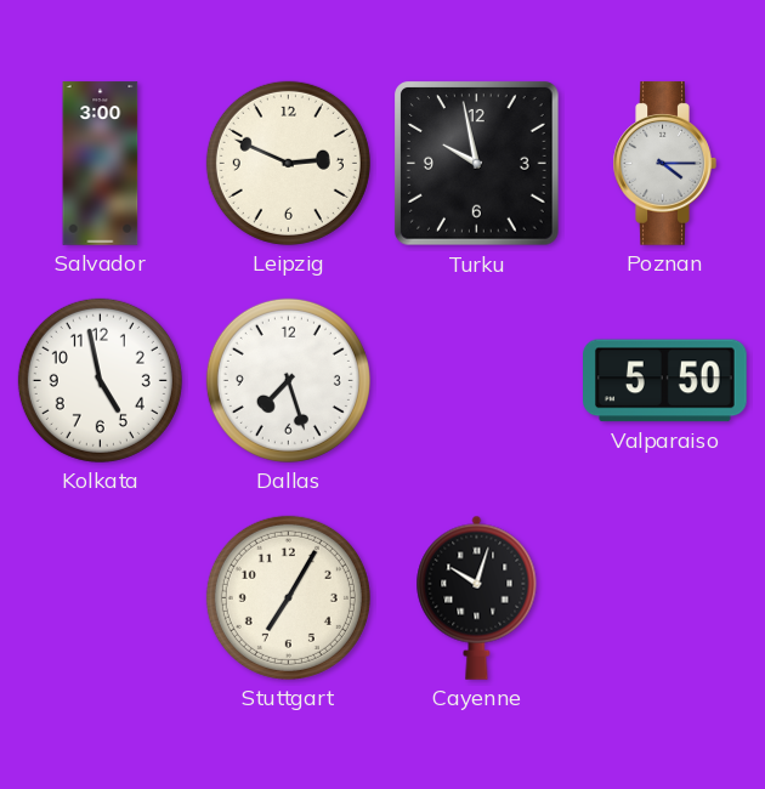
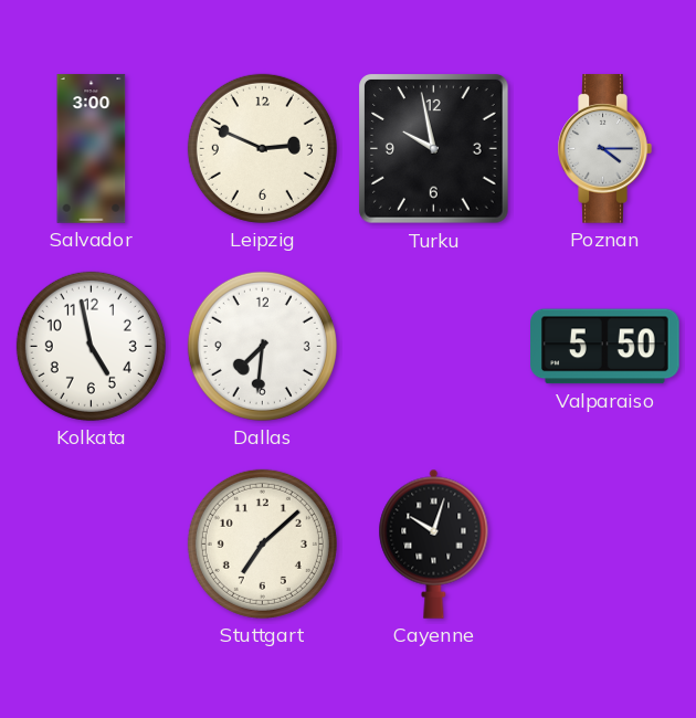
Dallas: 7:27 -> 7:31
Stuttgart: 7:05 -> 7:08
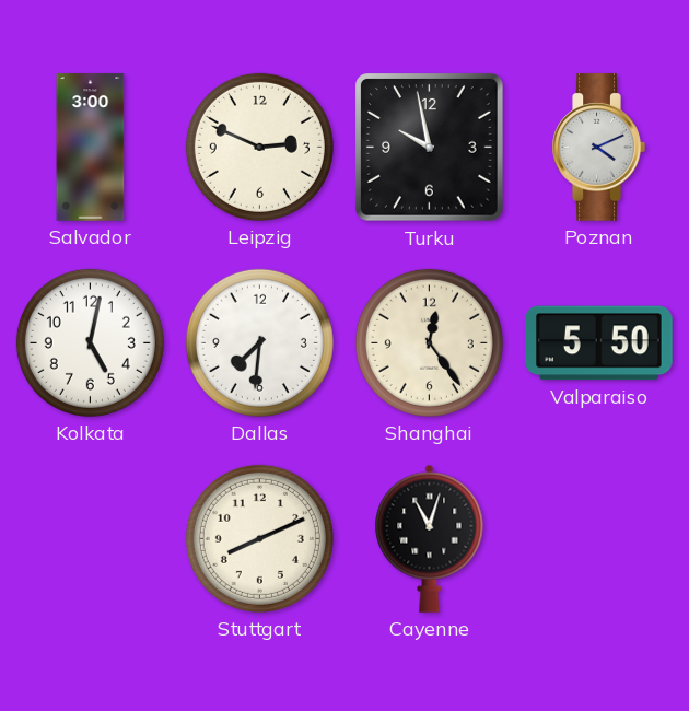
Poznan: 4:15 -> 4:11
Kolkata: 4:58 -> 5:02
Shanghai: none -> 12:24
Stuttgart: 7:08 -> 8:11
Cayenne: 10:03 -> 11:03
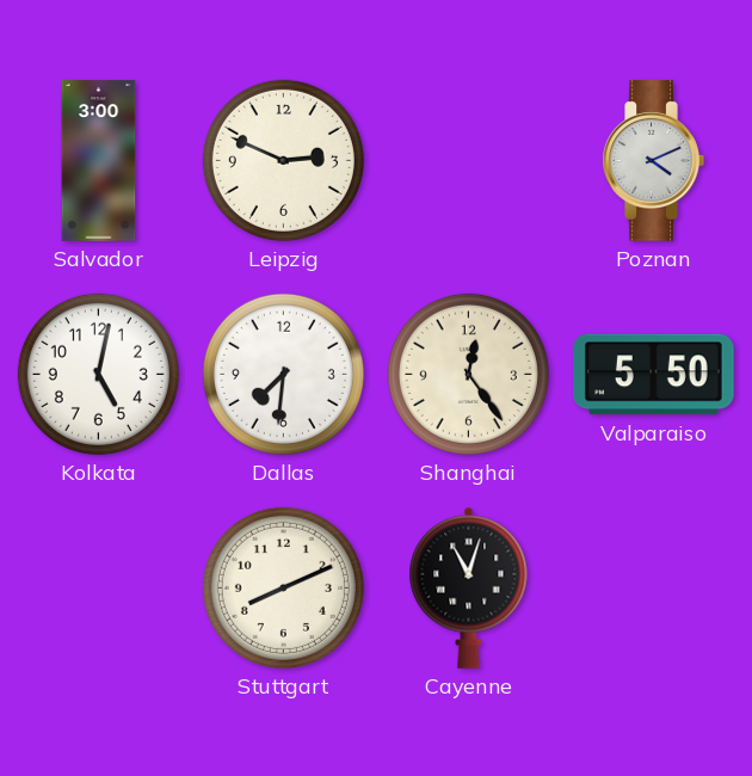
Turku: 9:58 -> none
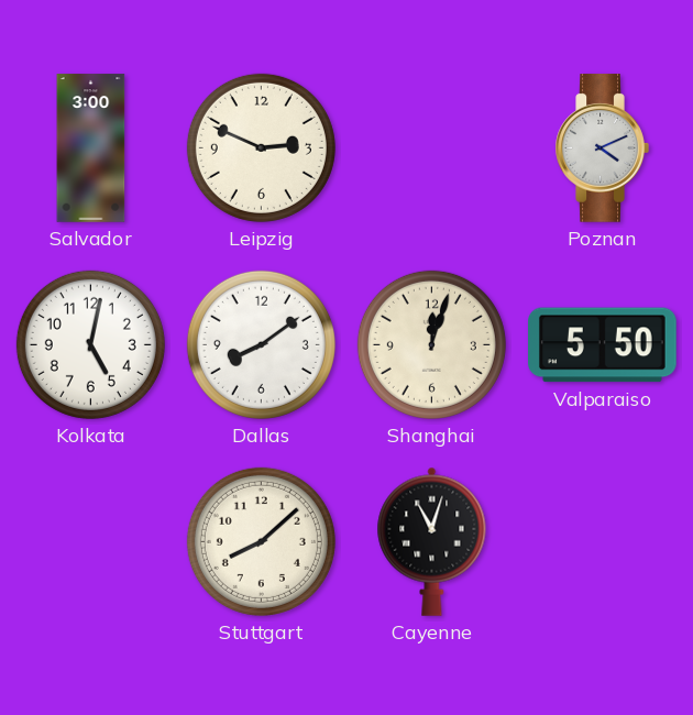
Dallas: 7:31 -> 8:09
Shanghai: 12:24 -> 12:03
Stuttgart: 8:11 -> 8:08
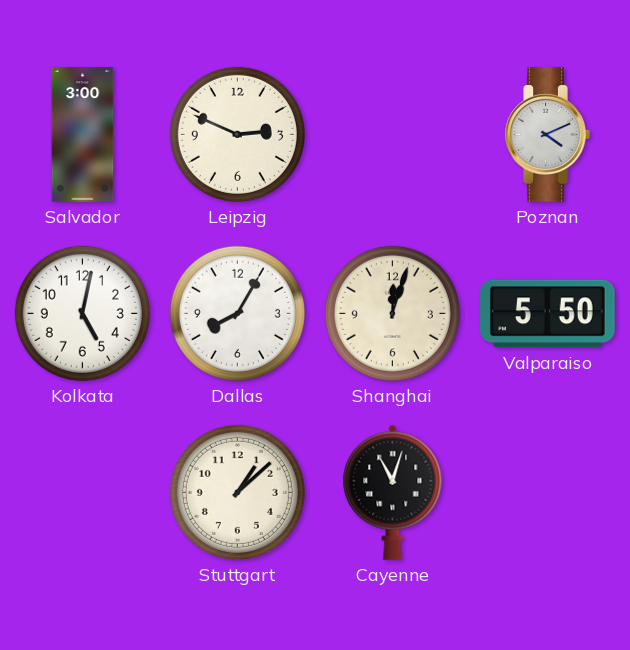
Dallas: 8:09 -> 8:05
Stuttgart: 8:08 -> 1:08
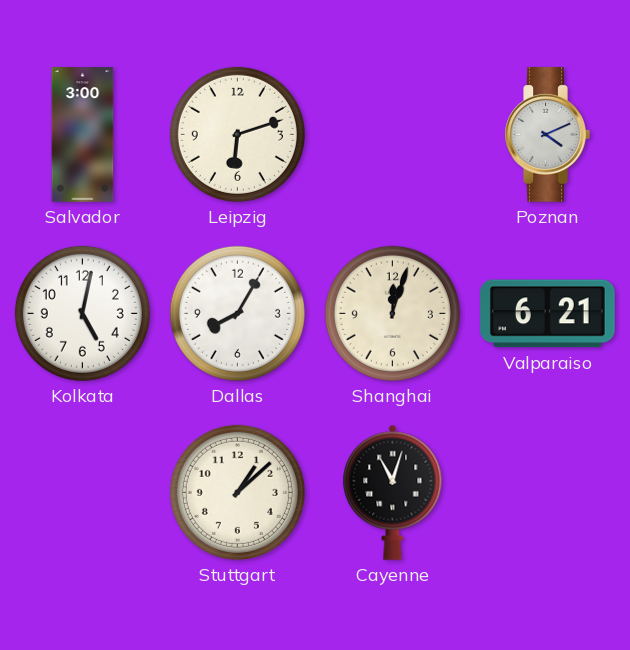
Leipzig: 2:49 -> 6:12
Valparaiso: 5:50 -> 6:21
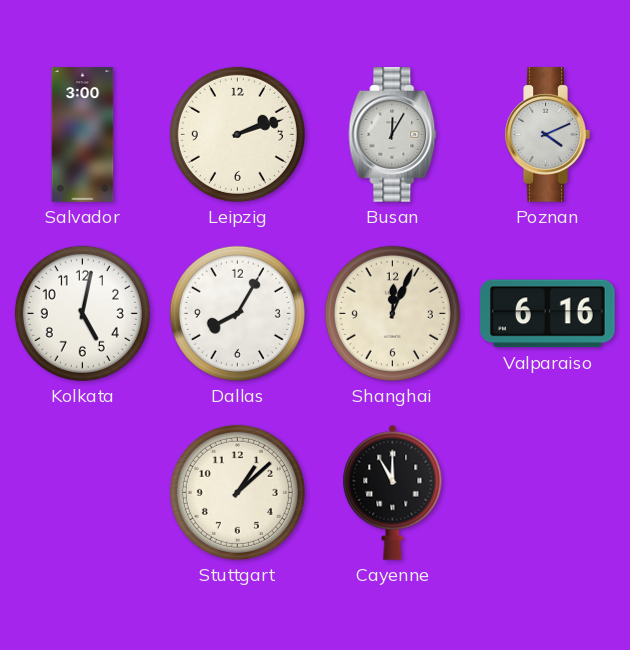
Leipzig: 6:12 -> 2:12
Busan: none -> 12:05
Shanghai: 12:03 -> 12:04
Valparaiso: 6:21 -> 6:16
Cayenne: 11:03 -> 11:00
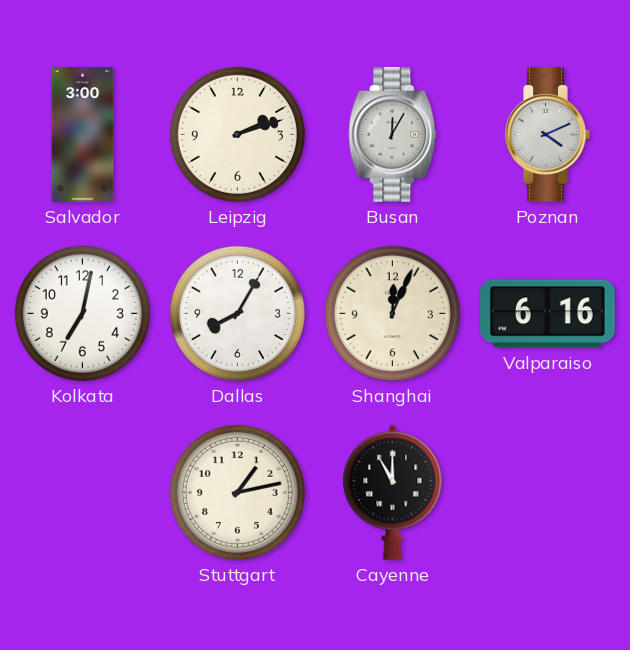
Kolkata: 5:02 -> 7:02
Stuttgart: 1:08 -> 1:13
